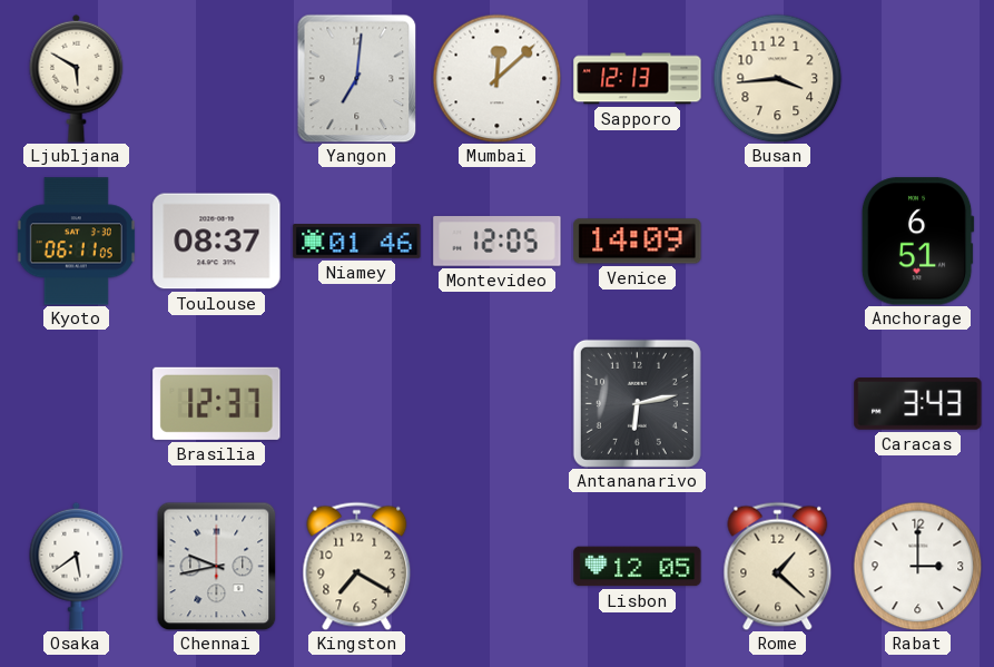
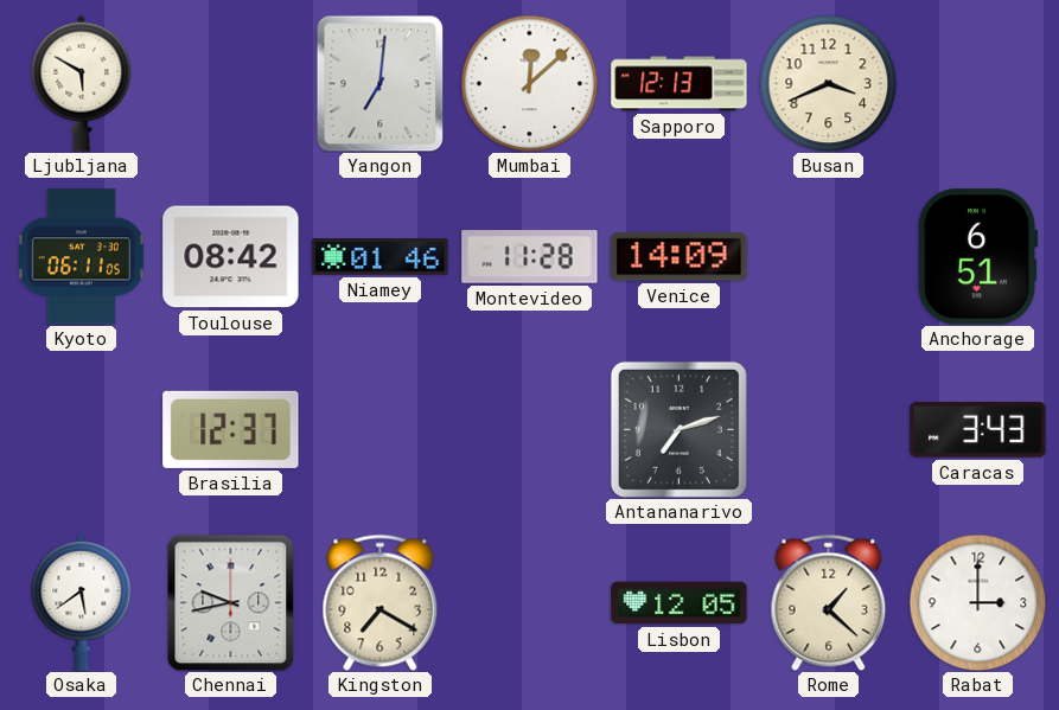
Busan: 3:44 -> 3:41
Toulouse: 08:37 -> 08:42
Montevideo: 12:05 -> 11:28
Antananarivo: 6:13 -> 7:12
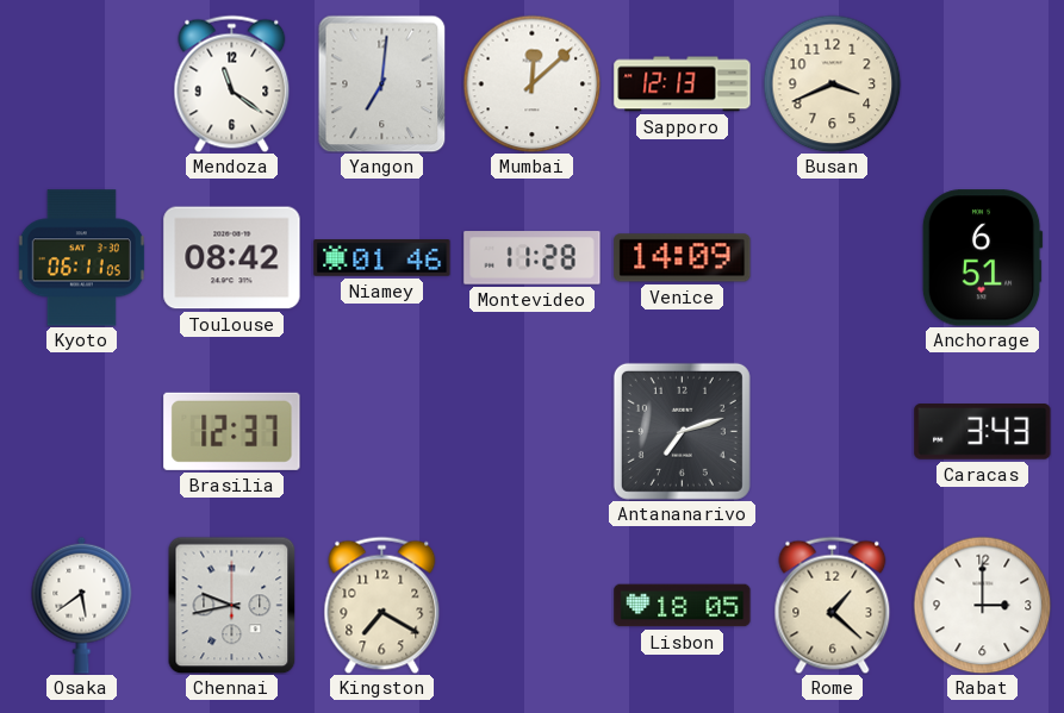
Ljubljana: 5:50 -> none
Mendoza: none -> 11:21
Lisbon: 12:05 -> 18:05
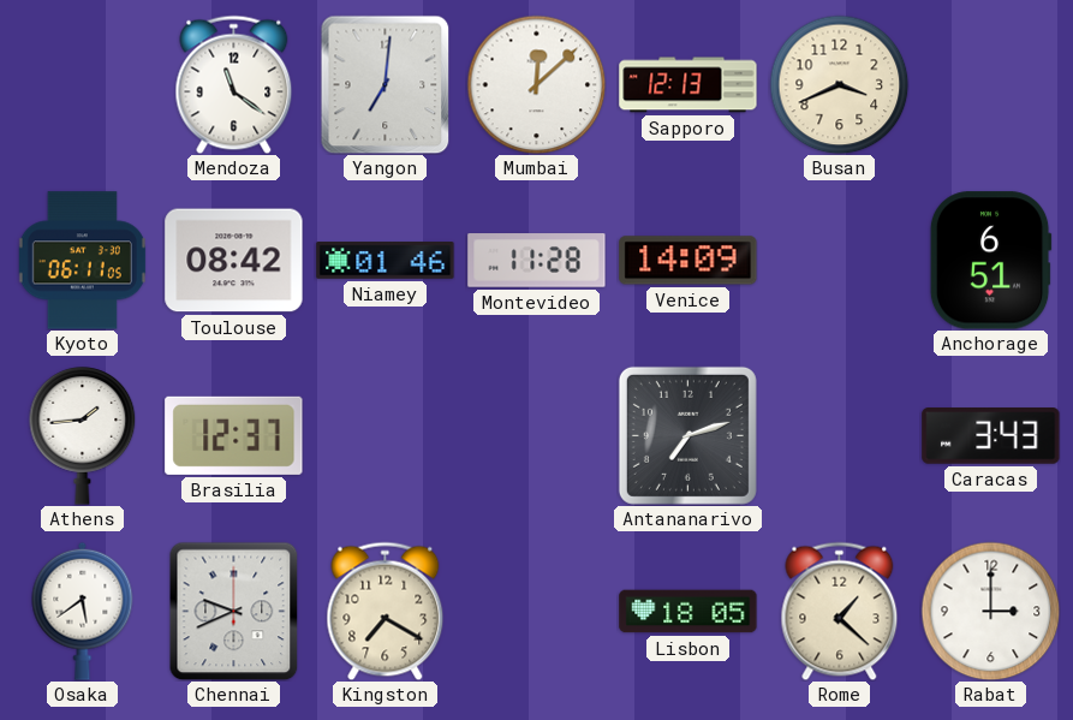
Athens: none -> 1:44
Chennai: 9:43 -> 9:41
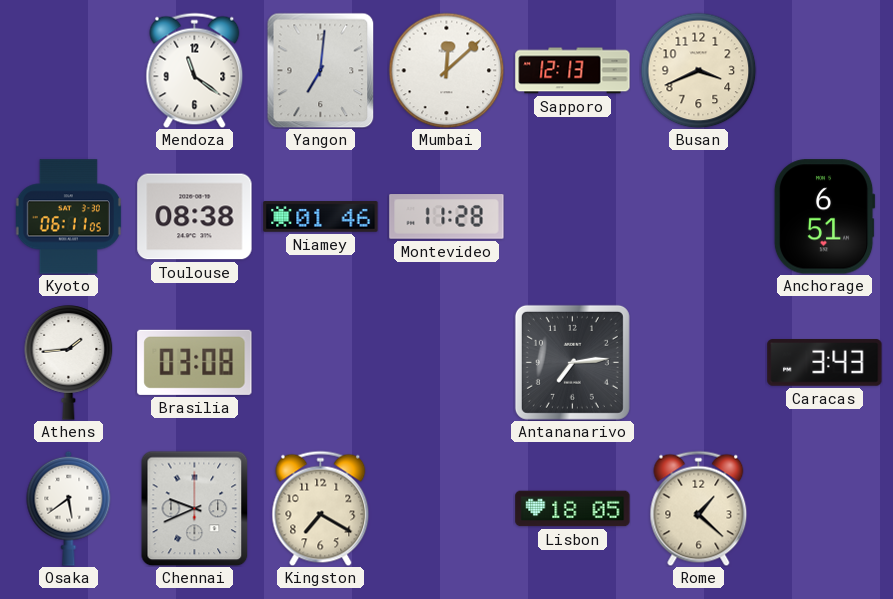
Toulouse: 08:42 -> 08:38
Venice: 14:09 -> none
Brasilia: 12:37 -> 03:08
Antananarivo: 7:12 -> 7:14
Rabat: 3:00 -> none
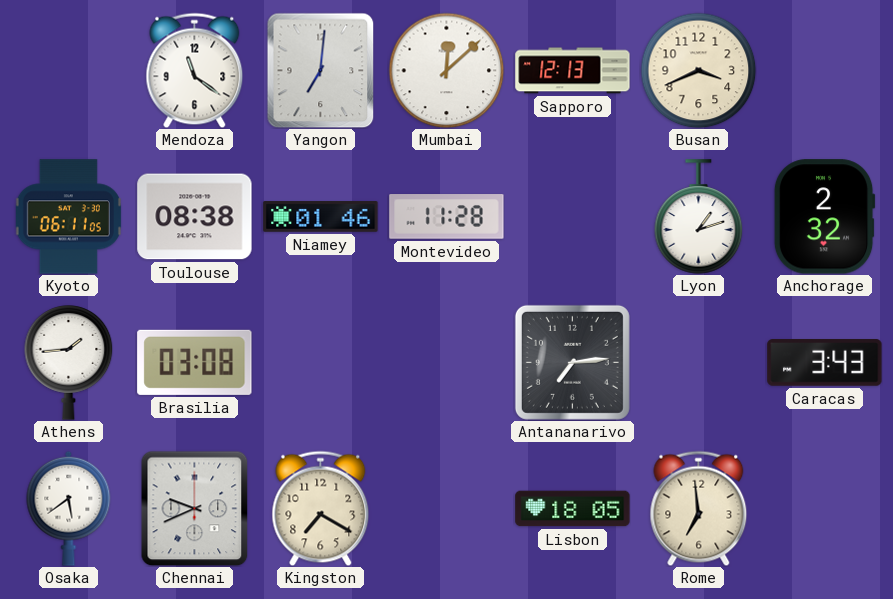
Lyon: none -> 1:12
Anchorage: 6:51 -> 2:32
Rome: 1:22 -> 6:59
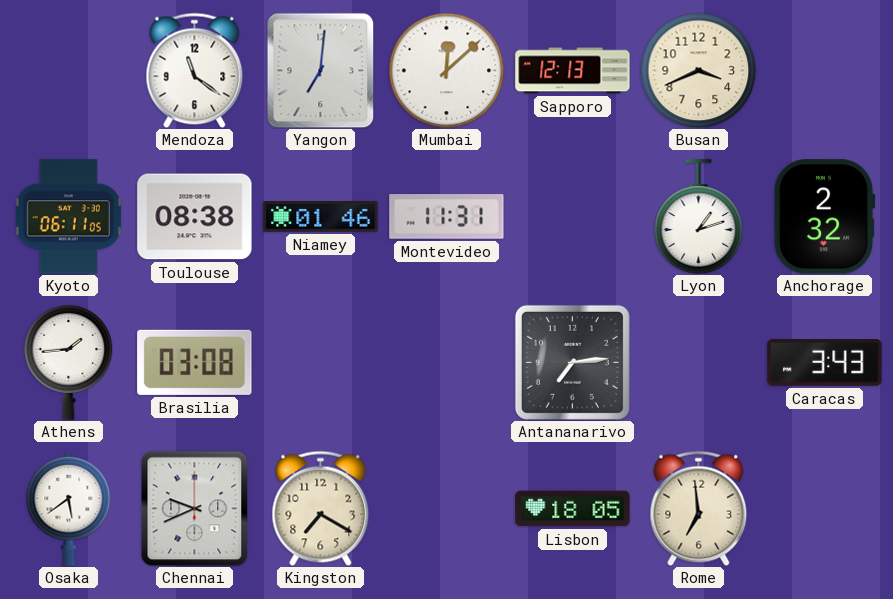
Montevideo: 11:28 -> 11:31
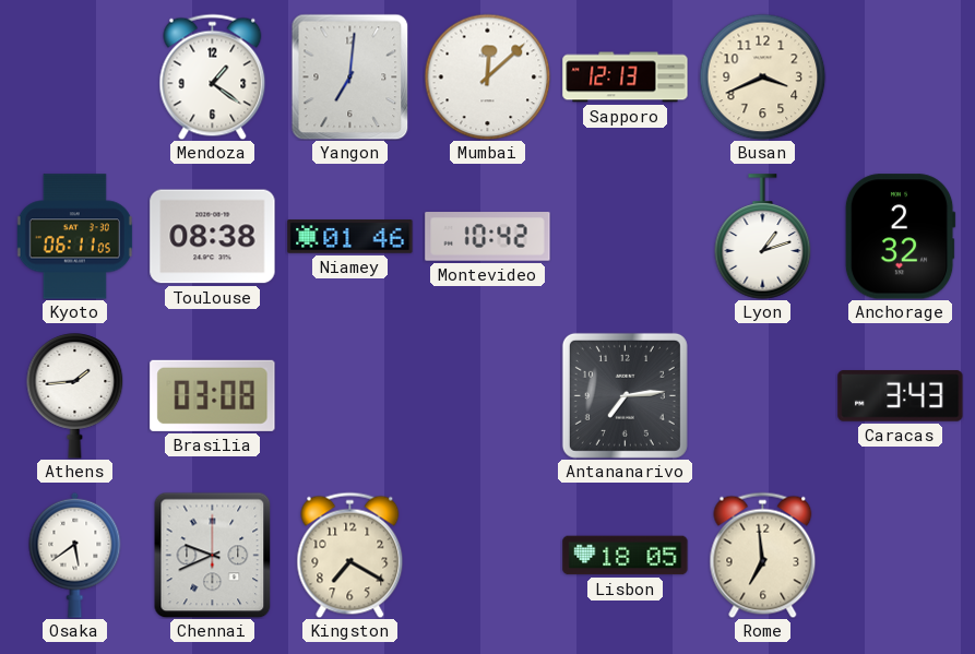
Mendoza: 11:21 -> 1:21
Montevideo: 11:31 -> 10:42
